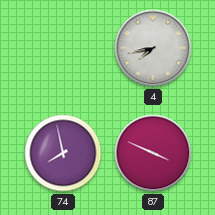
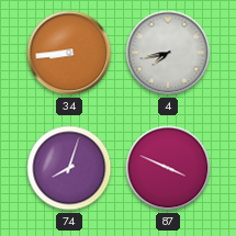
34: none -> 8:44
74: 7:58 -> 8:03
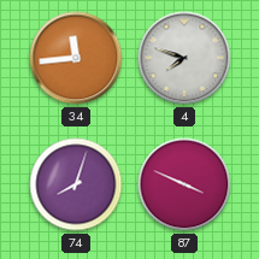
34: 8:44 -> 11:44
4: 7:43 -> 7:48
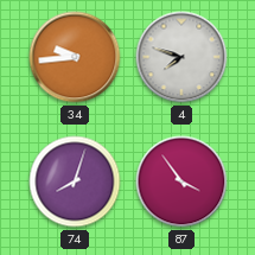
34: 11:44 -> 9:44
87: 3:49 -> 3:54
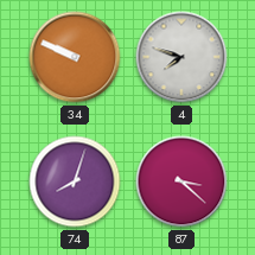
34: 9:44 -> 9:49
87: 3:54 -> 3:22
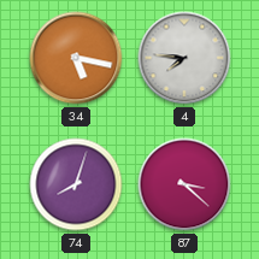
34: 9:49 -> 5:17
4: 7:48 -> 7:46
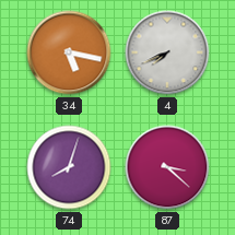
4: 7:46 -> 7:41
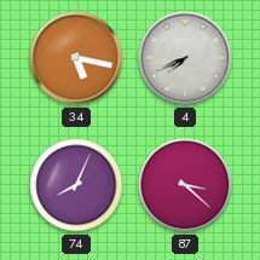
74: 8:03 -> 8:04
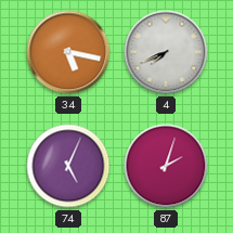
74: 8:04 -> 5:04
87: 3:22 -> 2:03
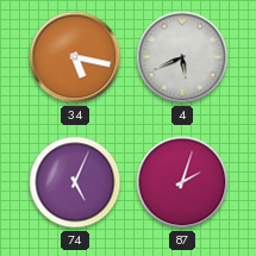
4: 7:41 -> 5:41
